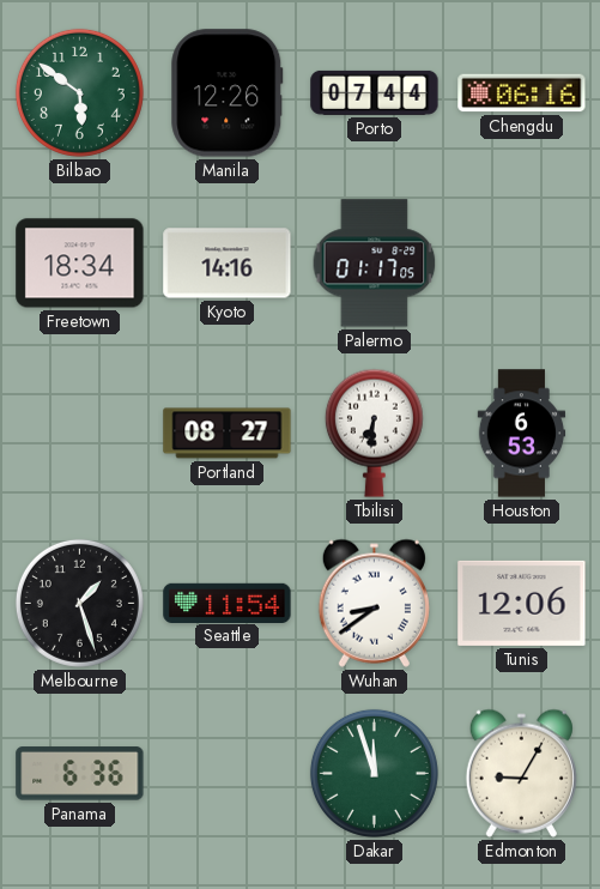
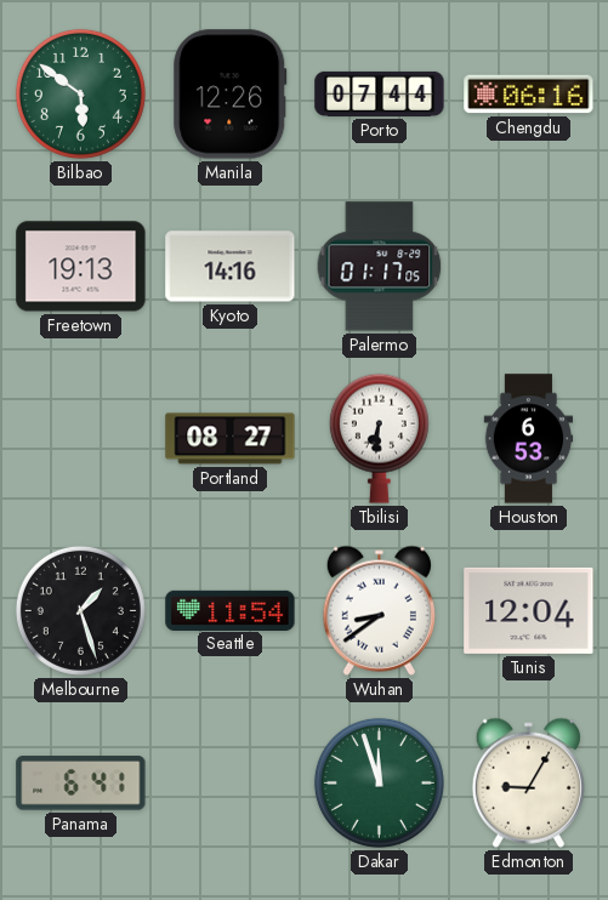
Freetown: 18:34 -> 19:13
Tunis: 12:06 -> 12:04
Panama: 6:36 -> 6:41
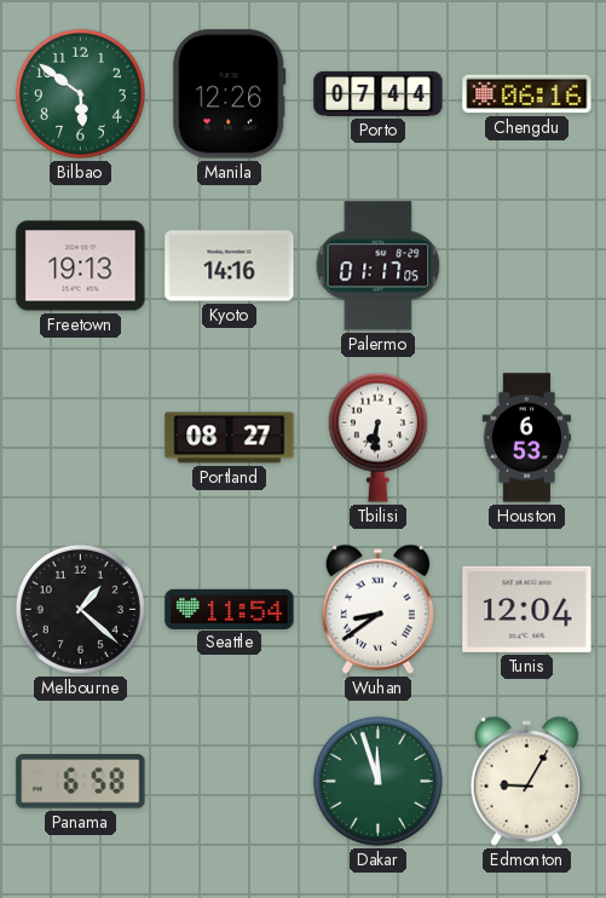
Melbourne: 1:27 -> 1:22
Panama: 6:41 -> 6:58
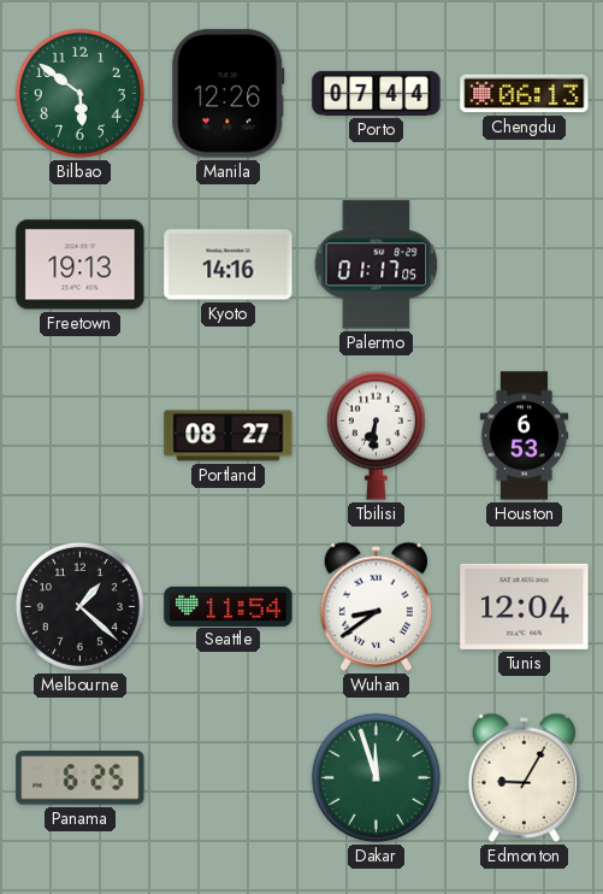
Chengdu: 06:16 -> 06:13
Panama: 6:58 -> 6:25
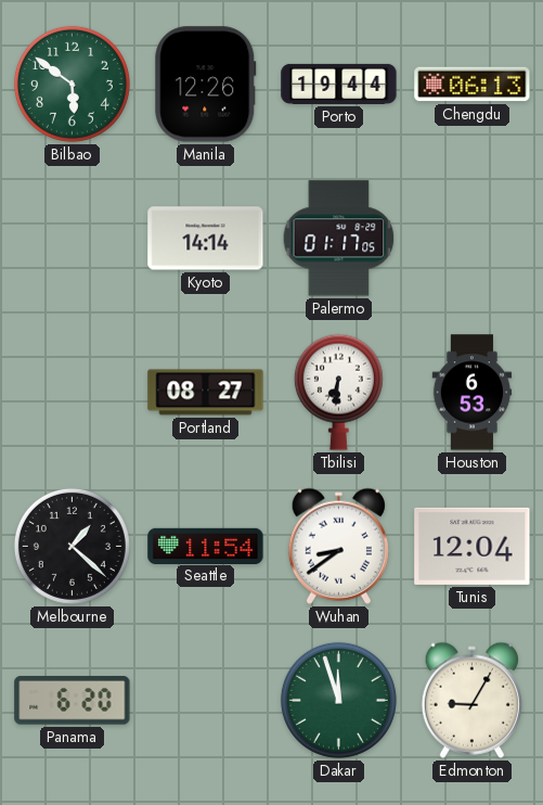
Porto: 07:44 -> 19:44
Freetown: 19:13 -> none
Kyoto: 14:16 -> 14:14
Panama: 6:25 -> 6:20
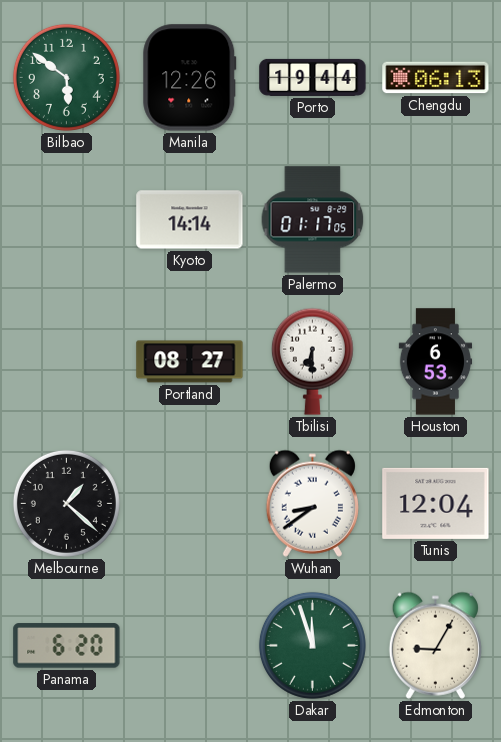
Tbilisi: 6:31 -> 6:30
Seattle: 11:54 -> none
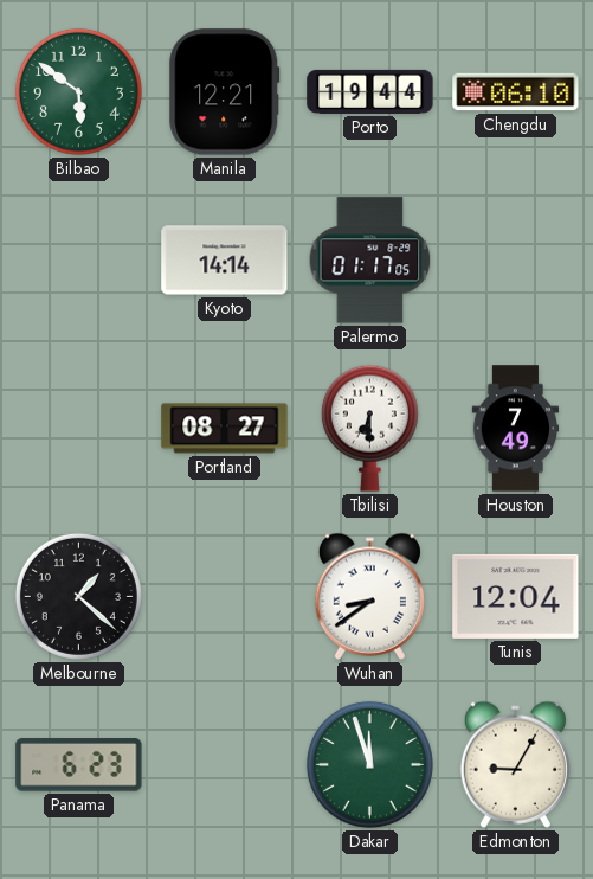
Manila: 12:26 -> 12:21
Chengdu: 06:13 -> 06:10
Houston: 6:53 -> 7:49
Panama: 6:20 -> 6:23
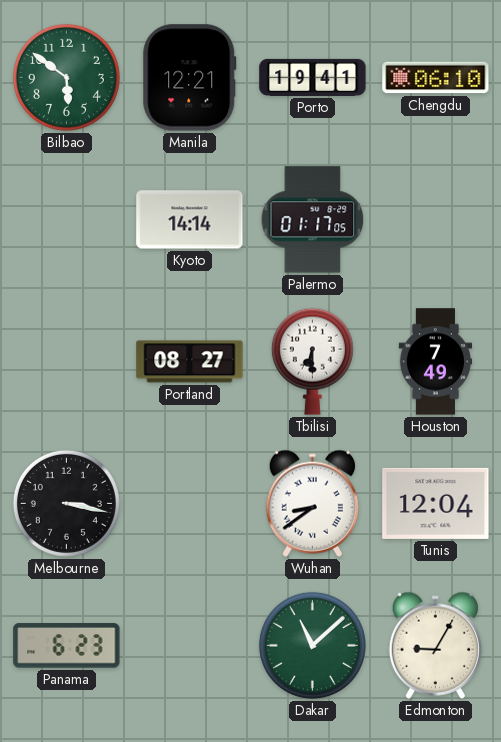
Porto: 19:44 -> 19:41
Melbourne: 1:22 -> 3:17
Dakar: 11:57 -> 11:08
